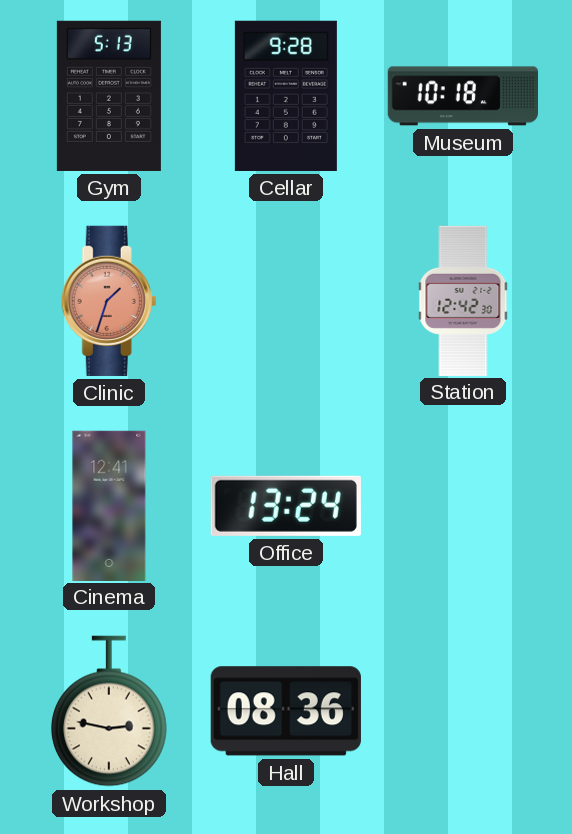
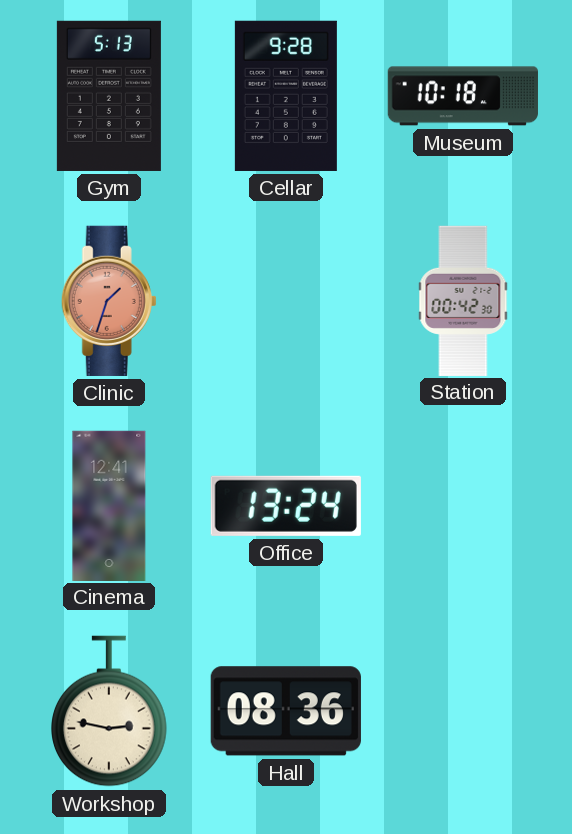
Station: 12:42 -> 00:42
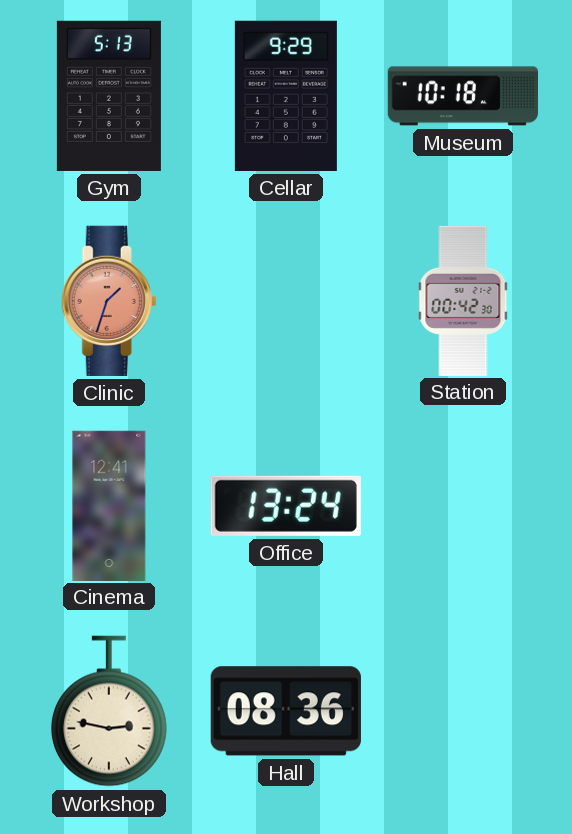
Cellar: 9:28 -> 9:29
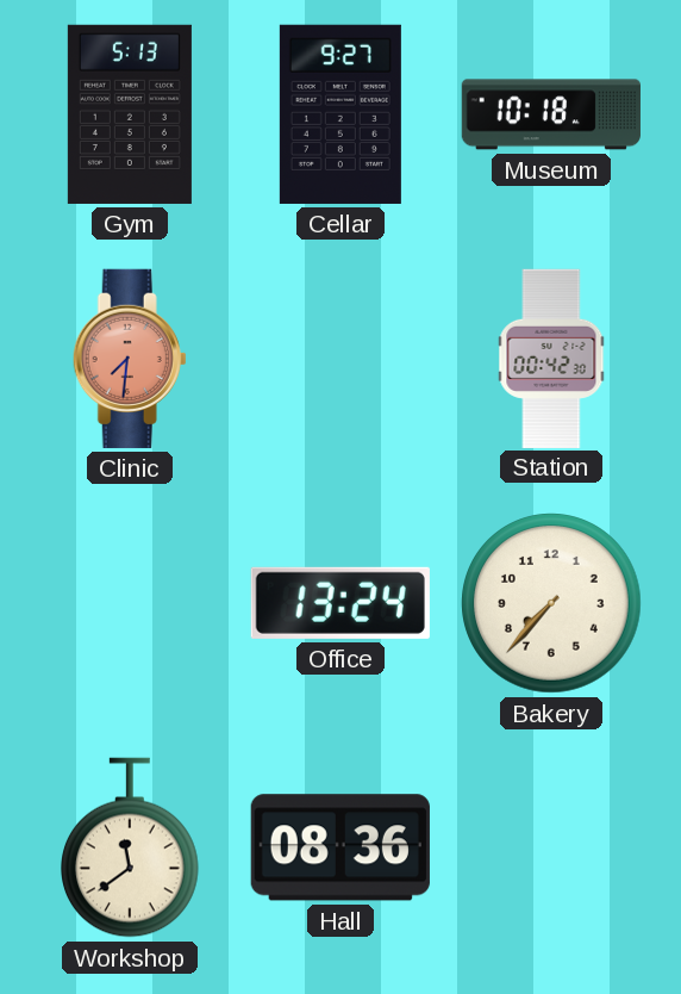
Cellar: 9:29 -> 9:27
Clinic: 1:33 -> 7:31
Cinema: 12:41 -> none
Bakery: none -> 7:37
Workshop: 2:47 -> 11:39
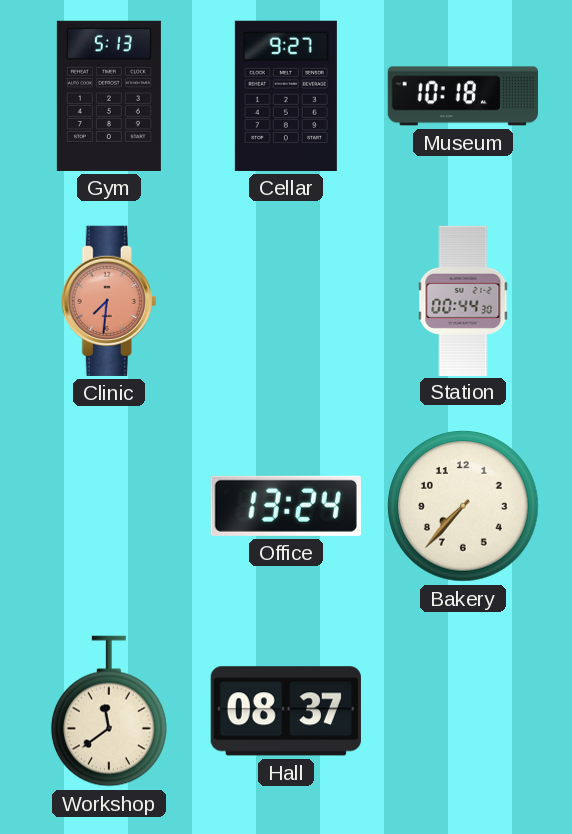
Station: 00:42 -> 00:44
Hall: 08:36 -> 08:37
